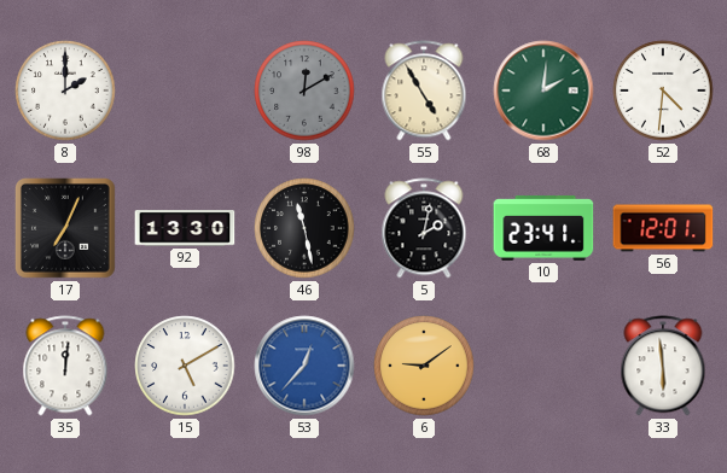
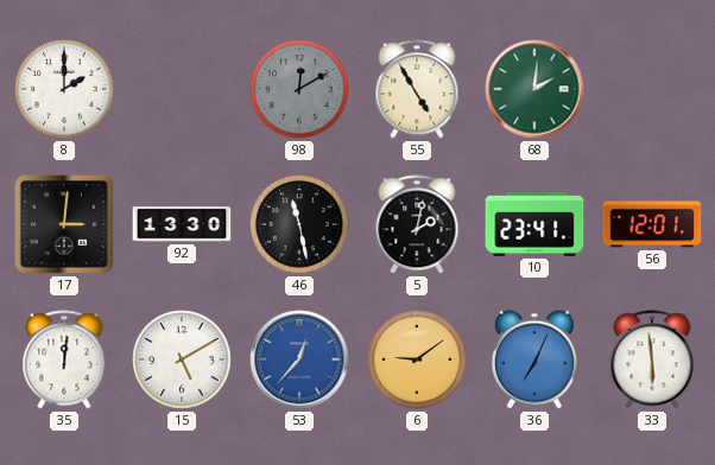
52: 4:31 -> none
17: 7:04 -> 3:01
36: none -> 7:04
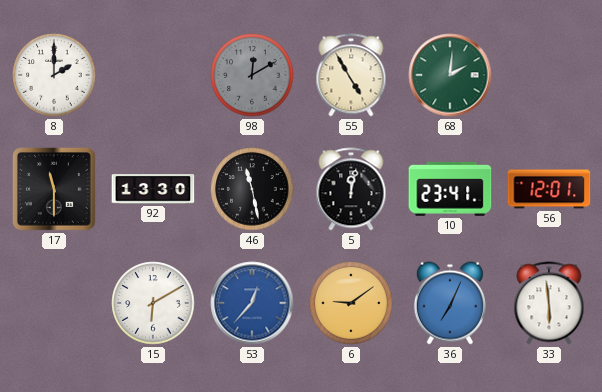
17: 3:01 -> 11:30
5: 2:02 -> 12:02
35: 12:01 -> none
15: 5:10 -> 6:10
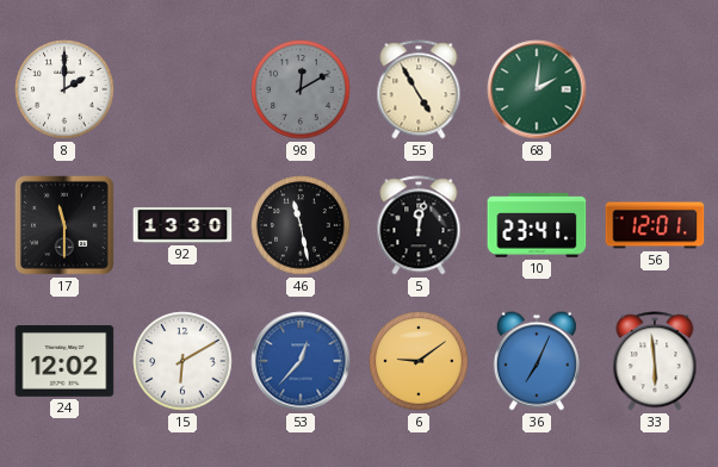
24: none -> 12:02
